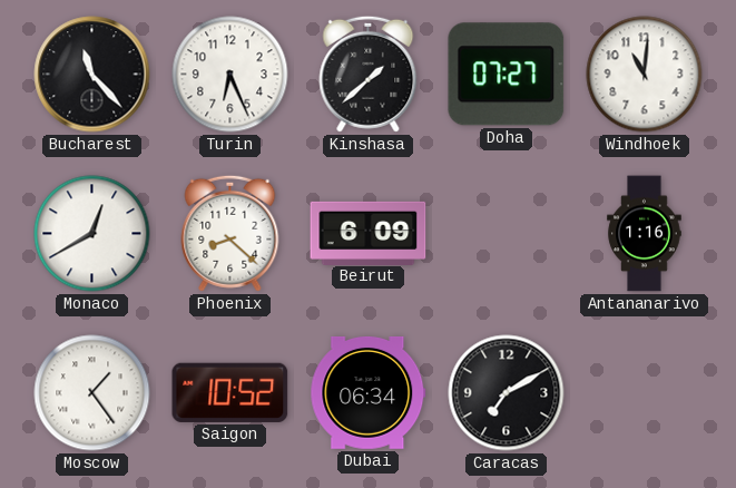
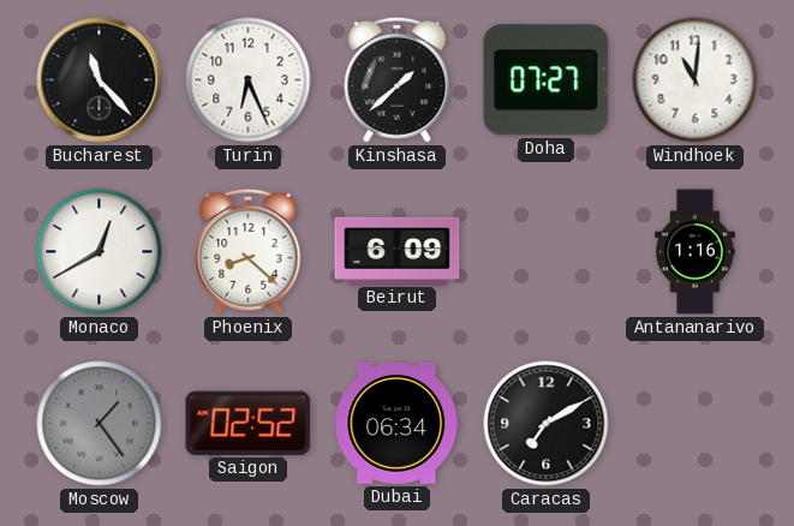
Moscow dial: white -> grey
Saigon: 10:52 -> 02:52
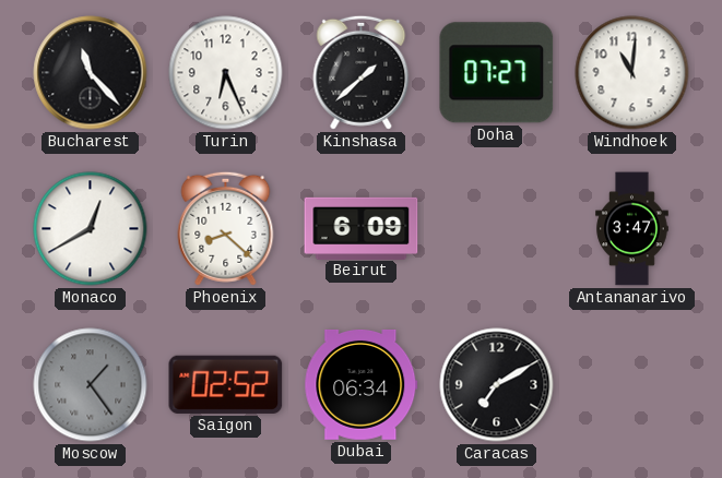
Antananarivo: 1:16 -> 3:47
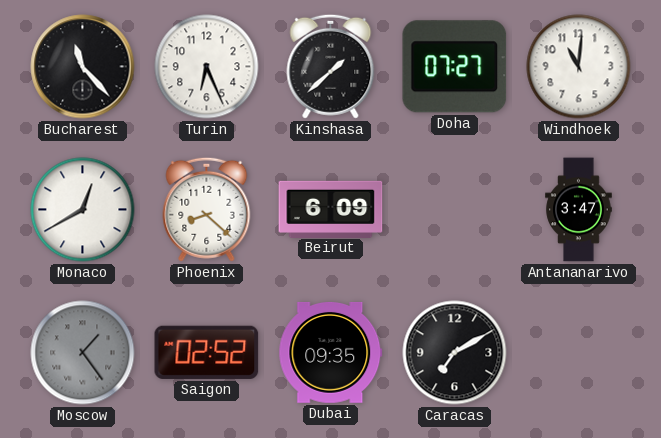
Dubai: 06:34 -> 09:35
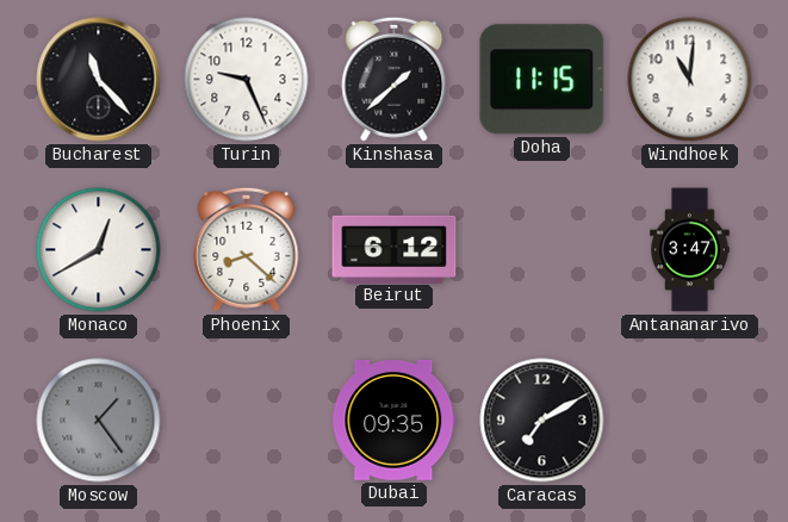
Turin: 6:26 -> 9:26
Doha: 07:27 -> 11:15
Beirut: 6:09 -> 6:12
Saigon: 02:52 -> none
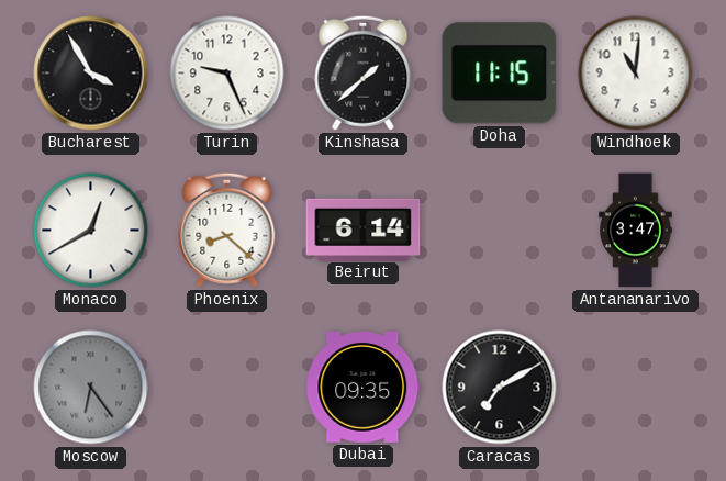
Bucharest: 11:23 -> 3:55
Beirut: 6:12 -> 6:14
Moscow: 1:24 -> 6:24
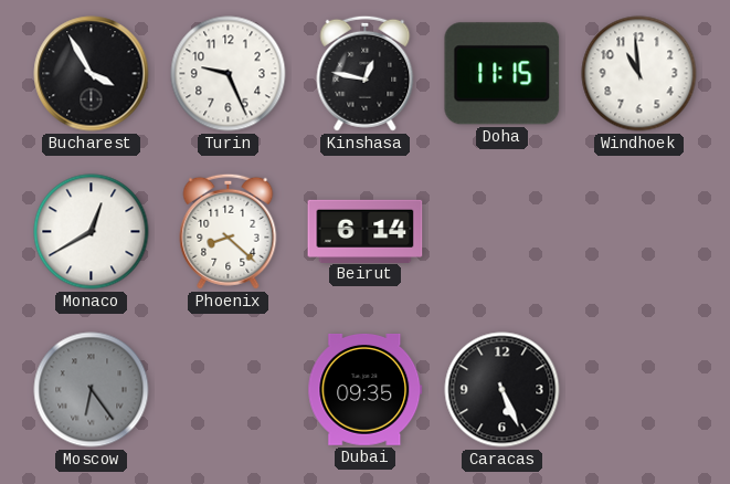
Kinshasa: 1:38 -> 12:47
Windhoek: 11:01 -> 10:59
Antananarivo: 3:47 -> none
Caracas: 7:10 -> 5:26
